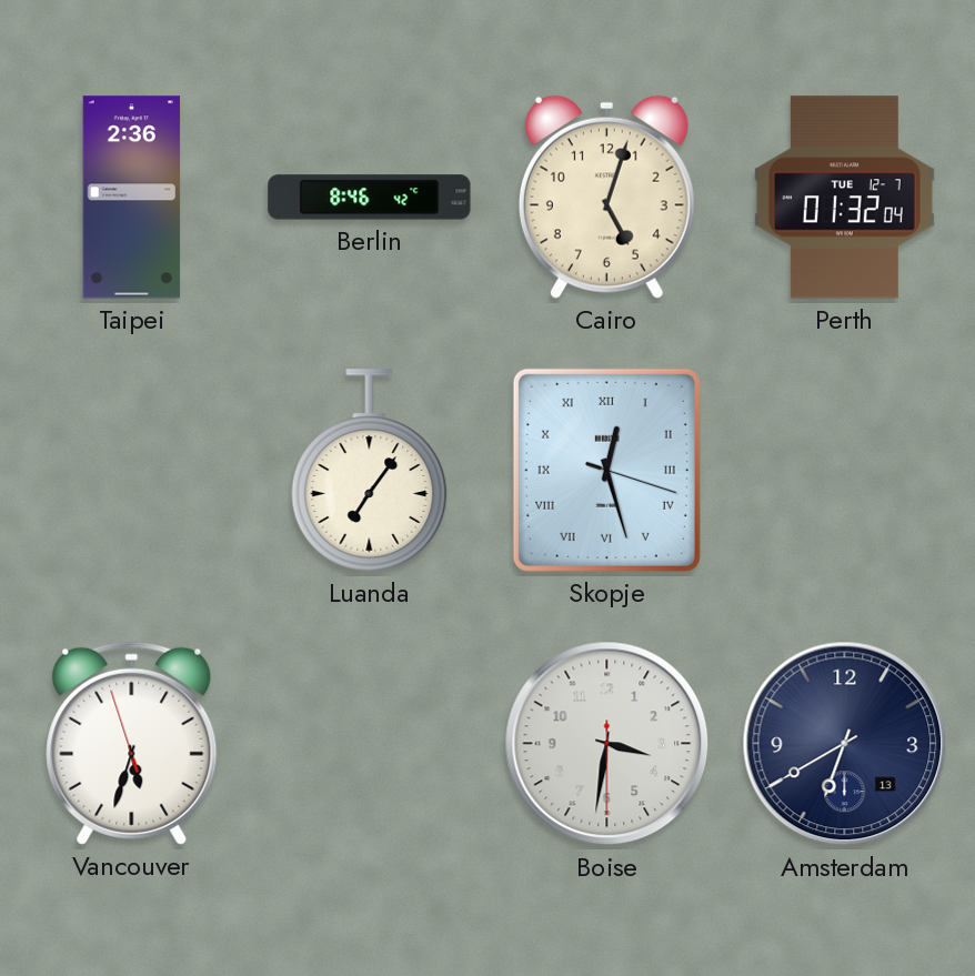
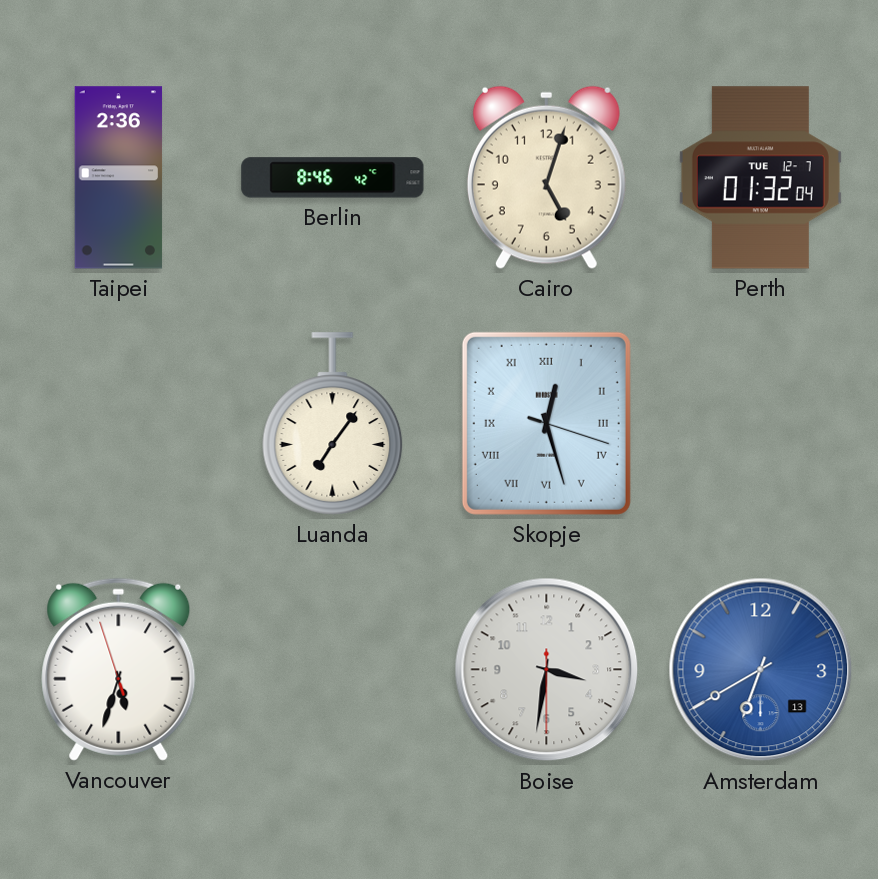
Amsterdam dial: navy -> blue
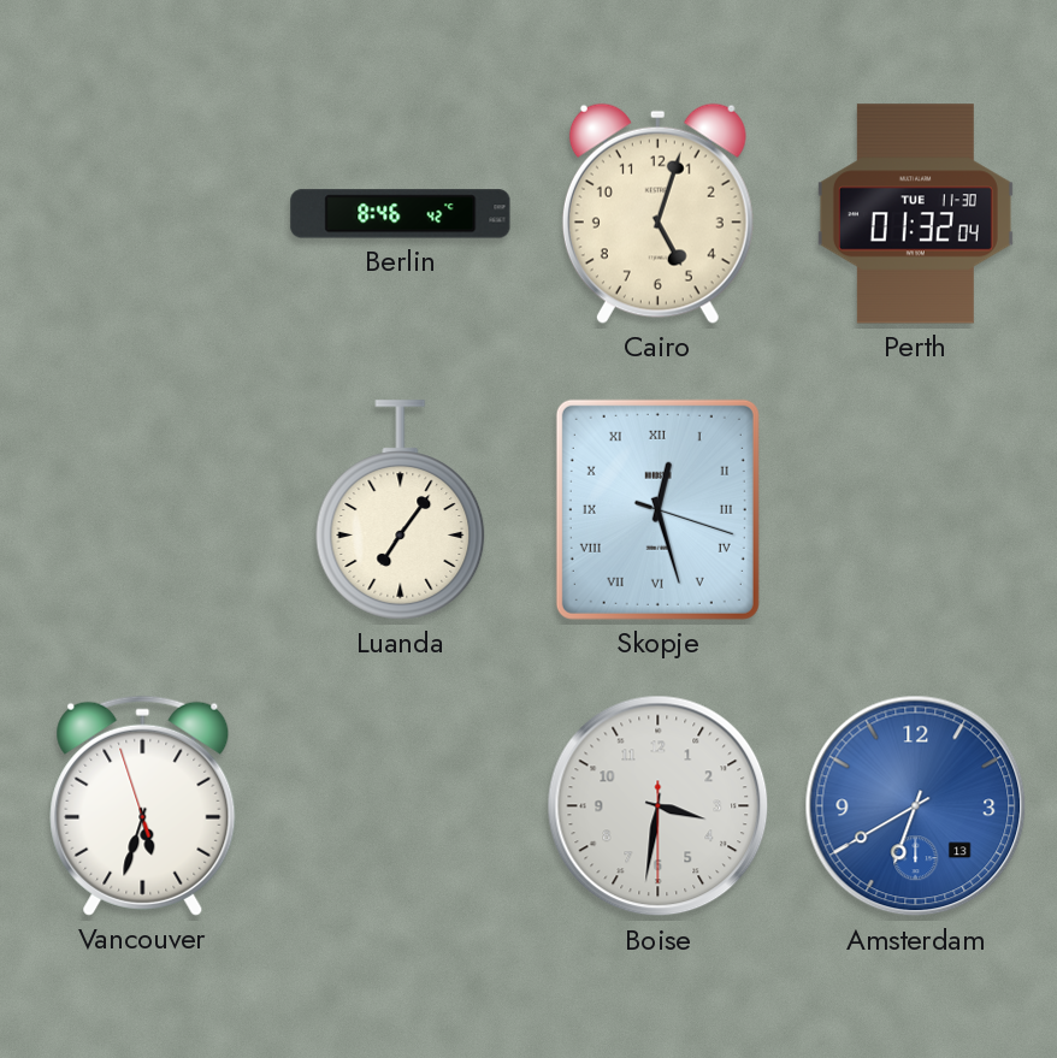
Taipei: 2:36 -> none
Perth date: TUE 12-7 -> TUE 11-30
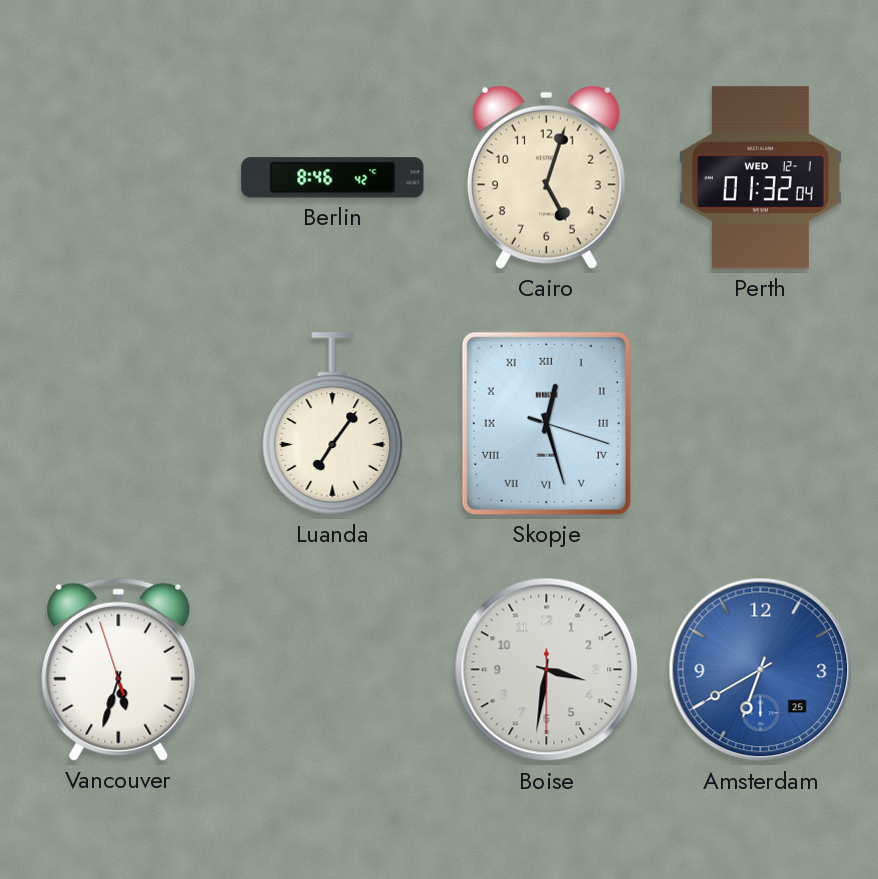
Perth date: TUE 11-30 -> WED 12-1
Amsterdam date: 13 -> 25
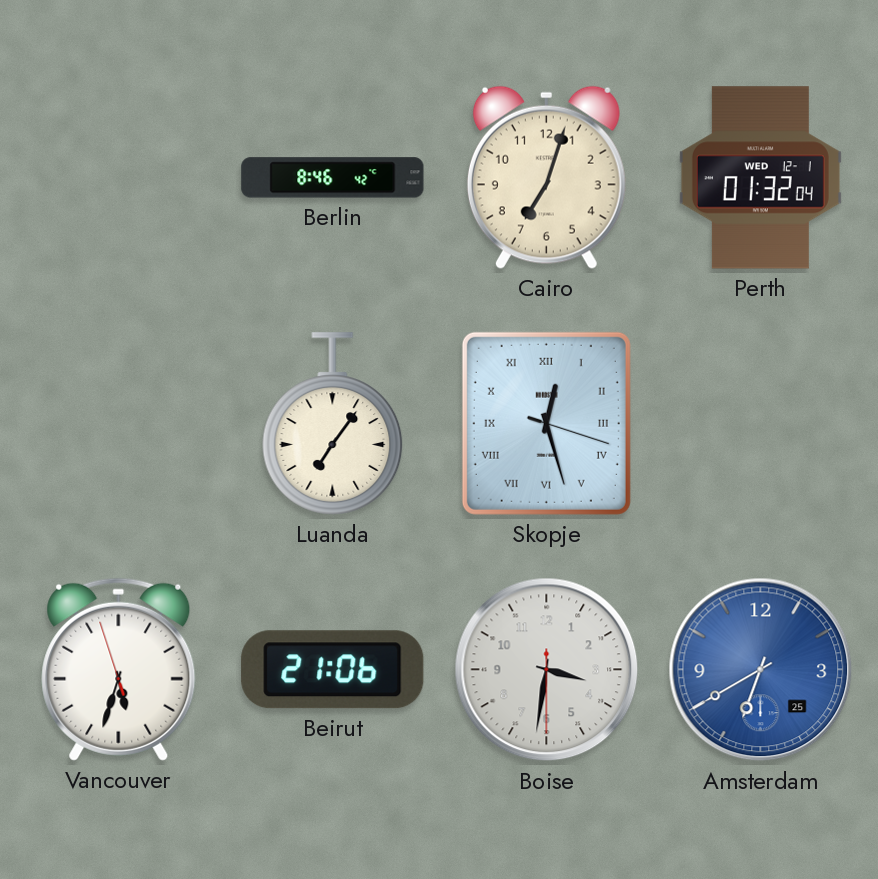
Cairo: 5:03 -> 7:03
Beirut: none -> 21:06
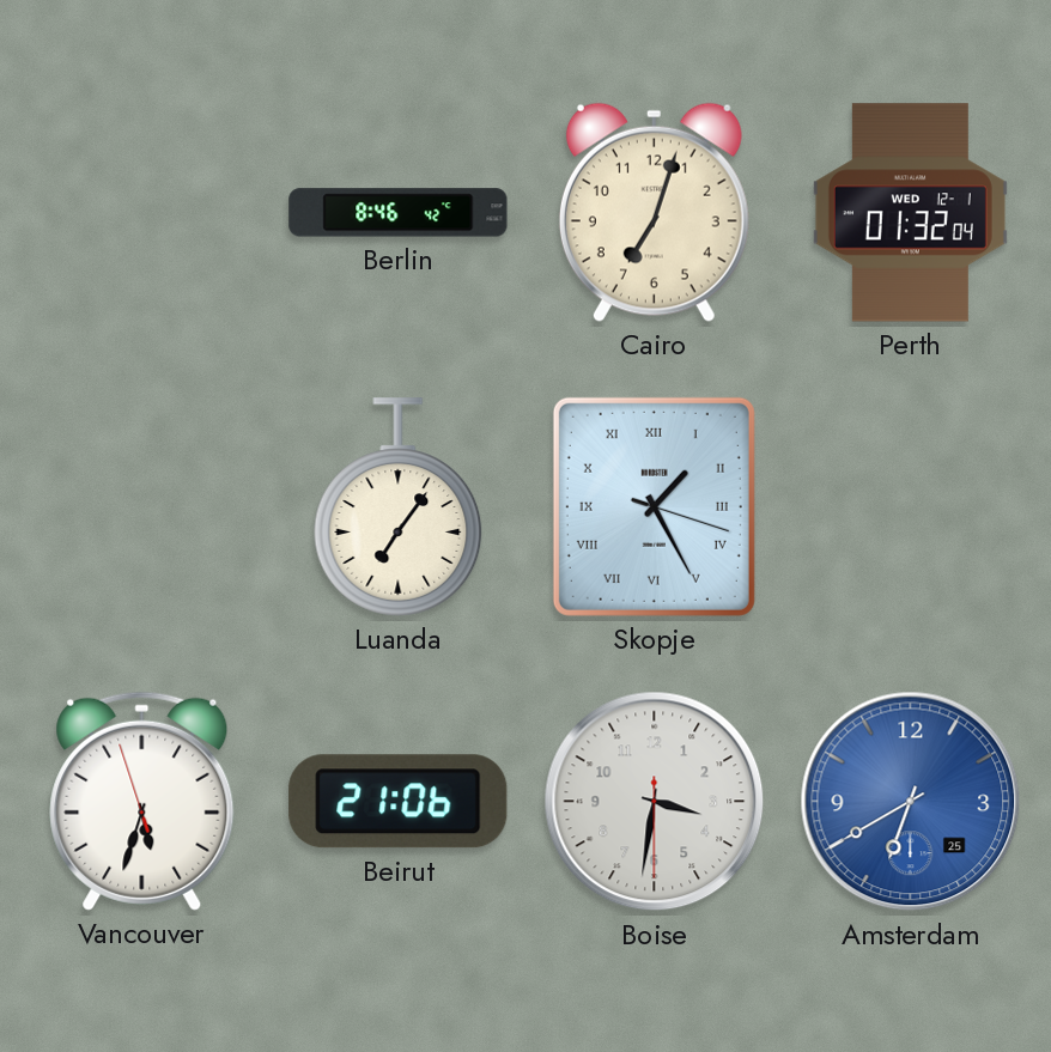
Skopje: 12:27 -> 1:25
